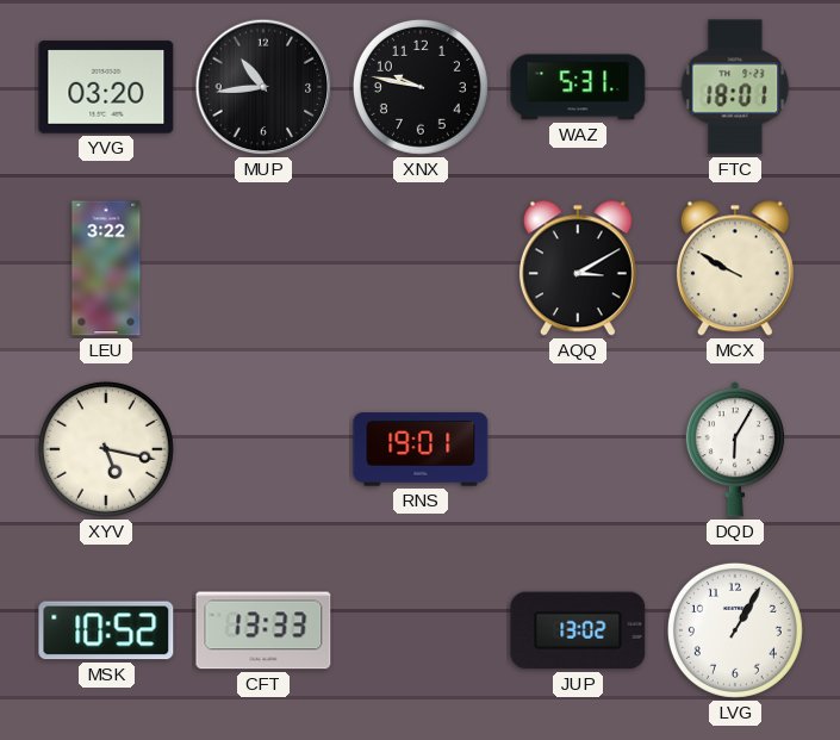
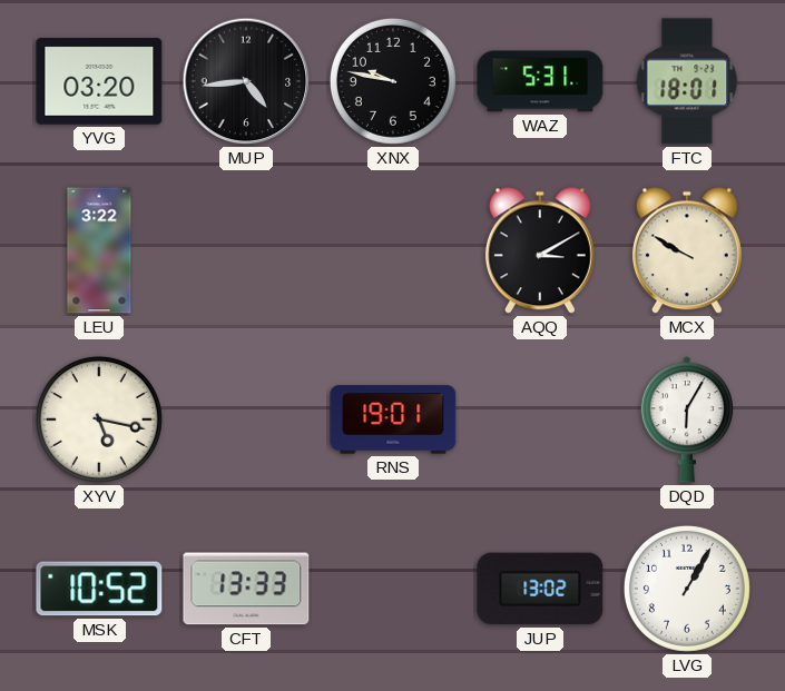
MUP: 10:44 -> 4:44
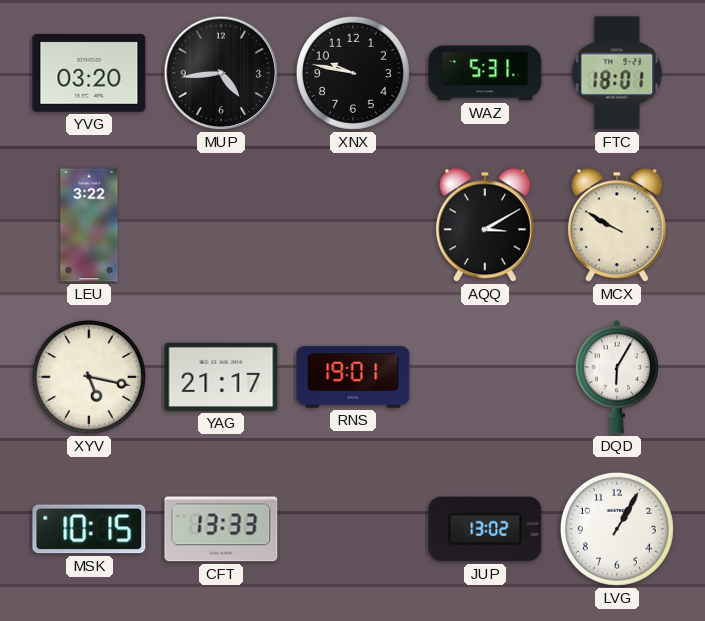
YAG: none -> 21:17
MSK: 10:52 -> 10:15
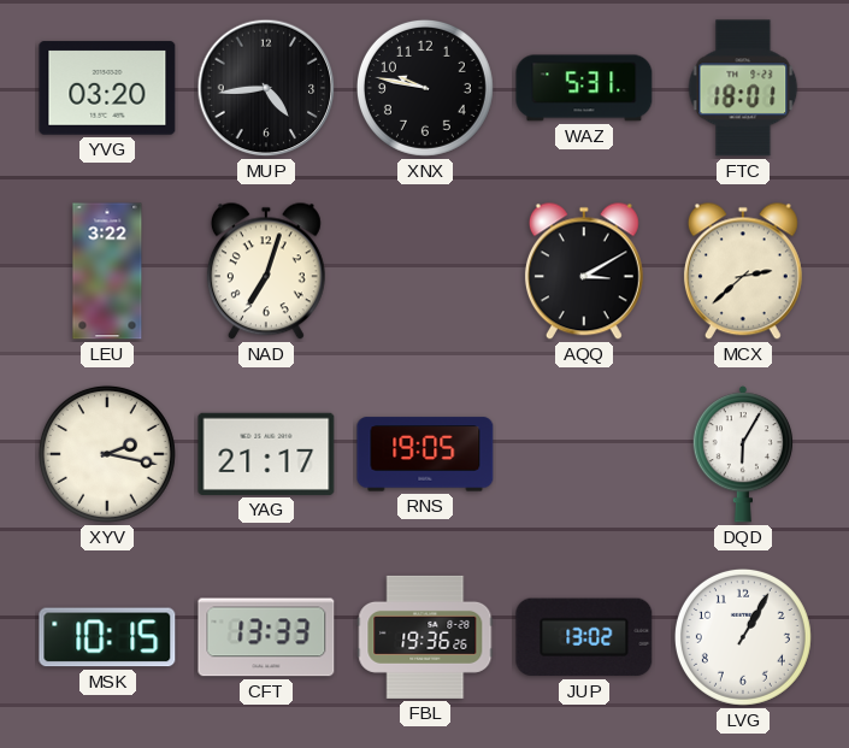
NAD: none -> 7:03
MCX: 9:50 -> 2:38
XYV: 5:17 -> 2:17
RNS: 19:01 -> 19:05
FBL: none -> 19:36
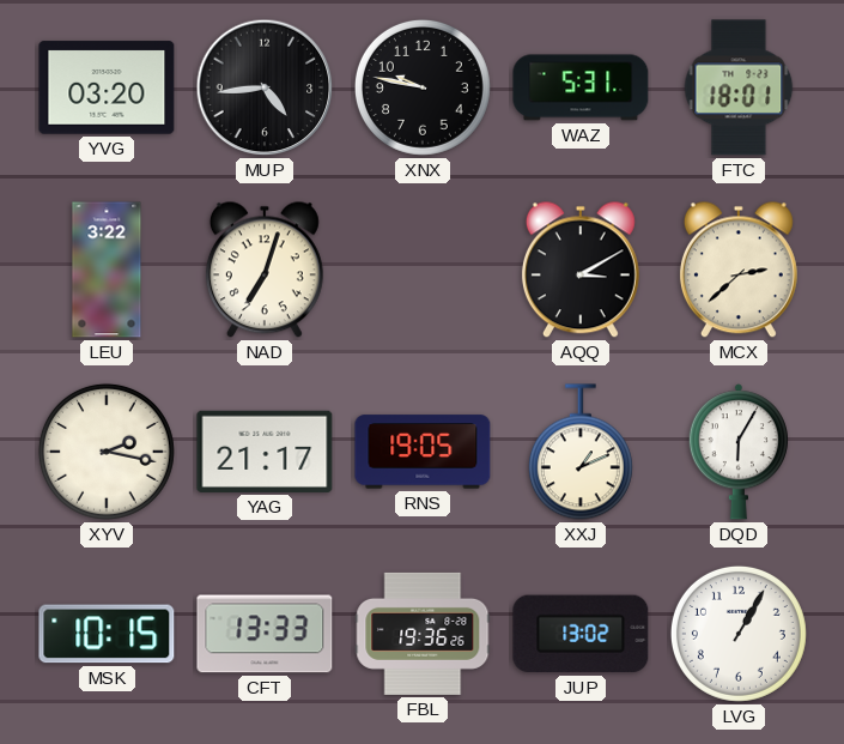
XXJ: none -> 1:11
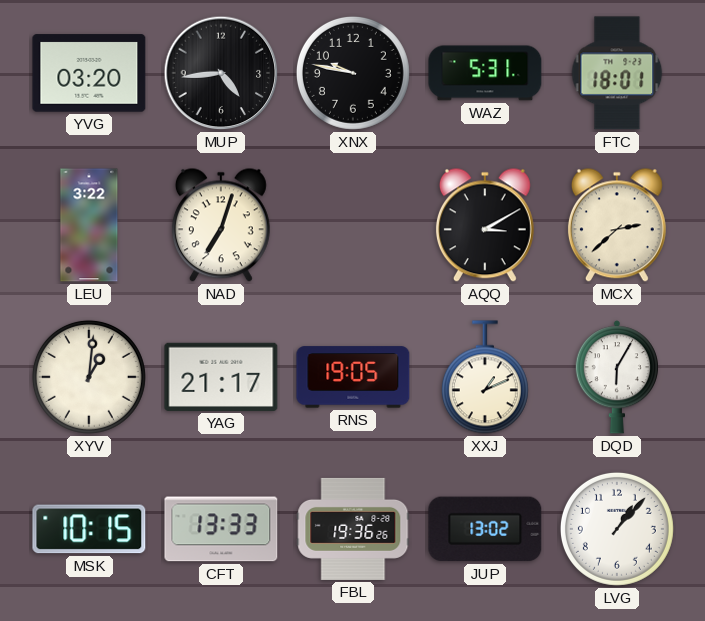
XYV: 2:17 -> 1:01
LVG: 1:05 -> 1:07
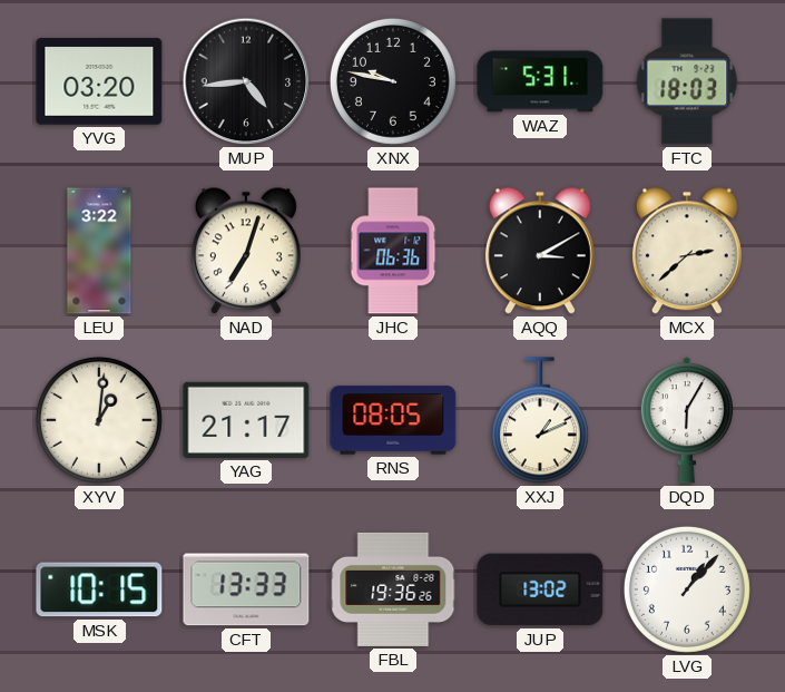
FTC: 18:01 -> 18:03
JHC: none -> 06:36
RNS: 19:05 -> 08:05
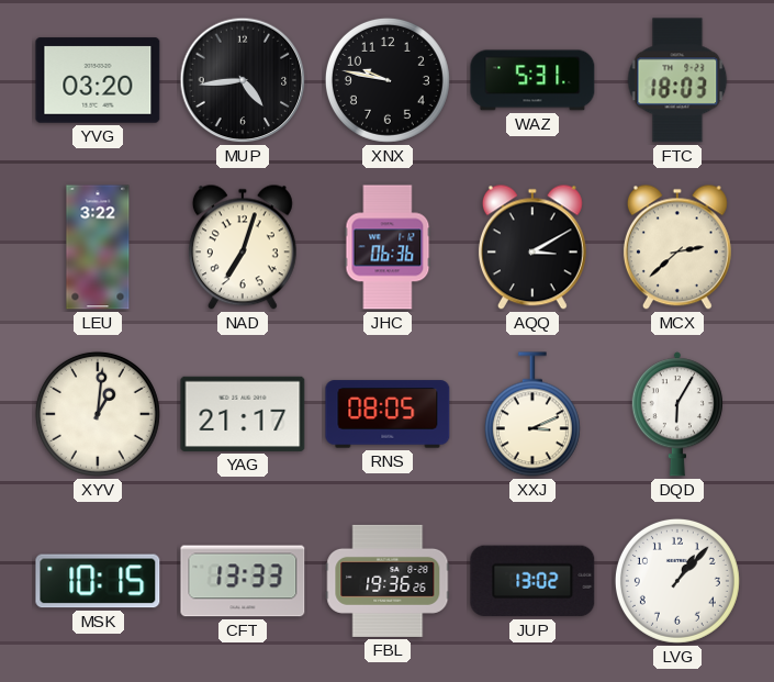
XXJ: 1:11 -> 3:11
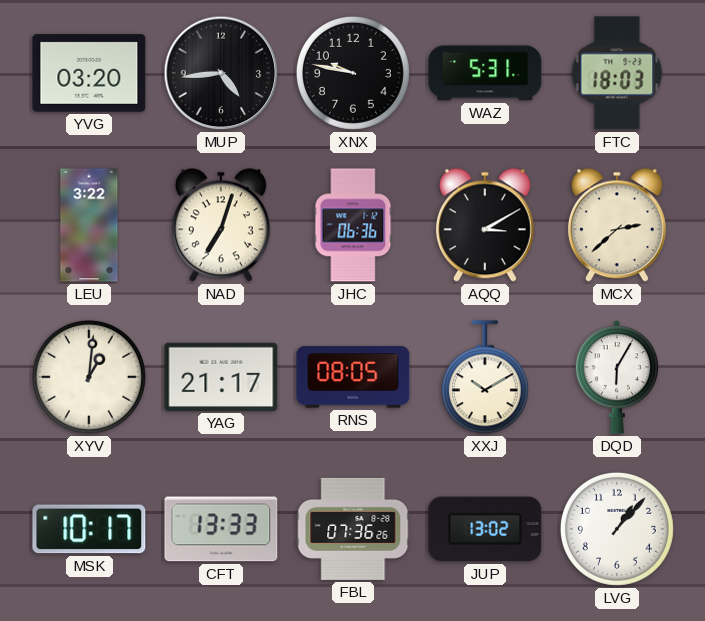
XXJ: 3:11 -> 10:10
MSK: 10:15 -> 10:17
FBL: 19:36 -> 07:36
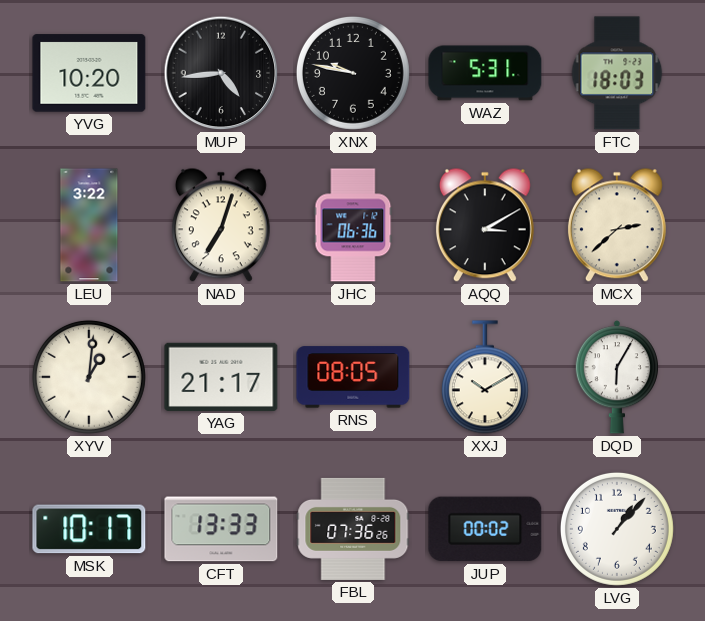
YVG: 03:20 -> 10:20
JUP: 13:02 -> 00:02
